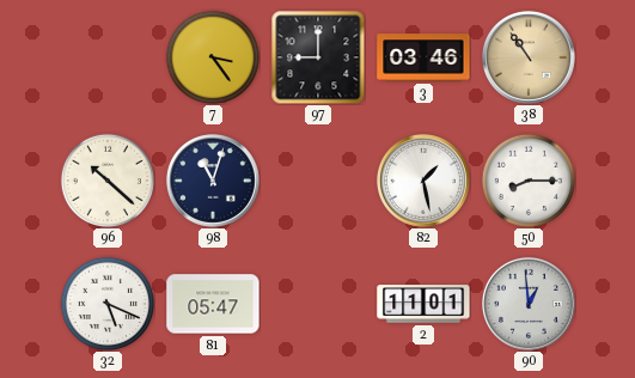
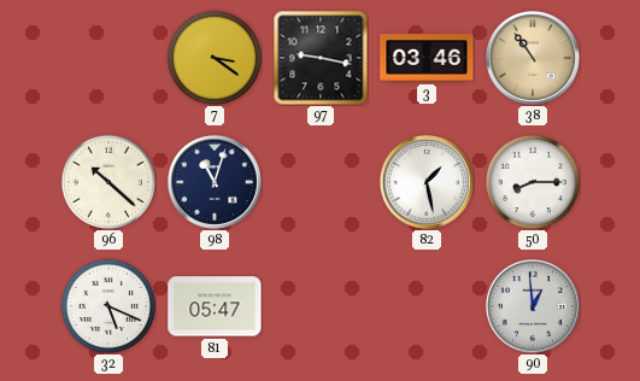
7: 3:24 -> 3:21
97: 9:00 -> 9:17
2: 11:01 -> none
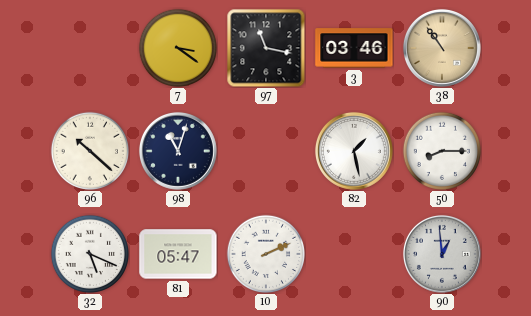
97: 9:17 -> 11:17
10: none -> 2:11
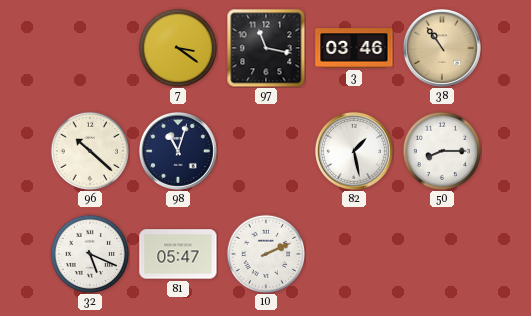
90: 12:59 -> none
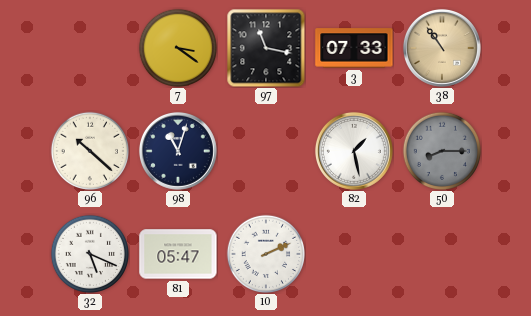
3: 03:46 -> 07:33
50 dial: white -> grey
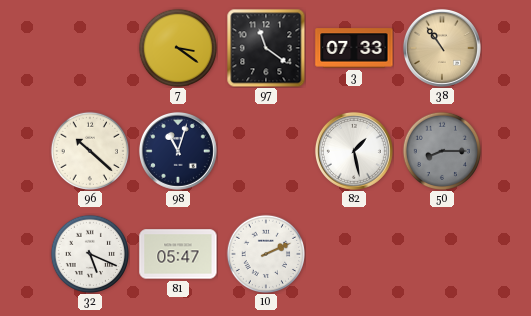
97: 11:17 -> 11:21
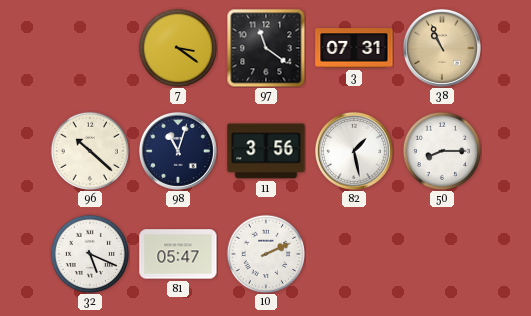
3: 07:33 -> 07:31
38: 10:54 -> 10:56
11: none -> 3:56
50 dial: grey -> white
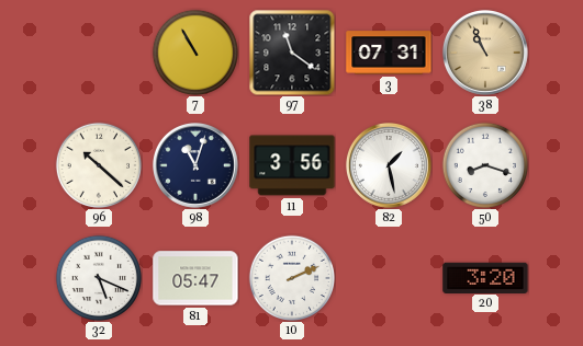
7: 3:21 -> 10:55
50: 8:15 -> 8:18
20: none -> 3:20
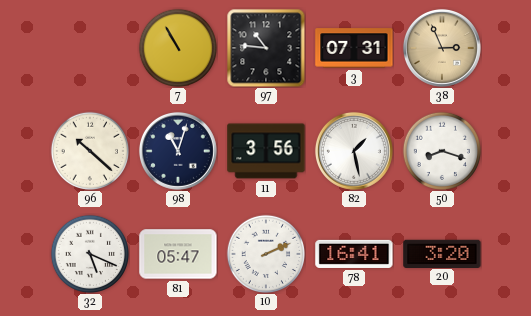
97: 11:21 -> 10:46
38: 10:56 -> 2:56
78: none -> 16:41
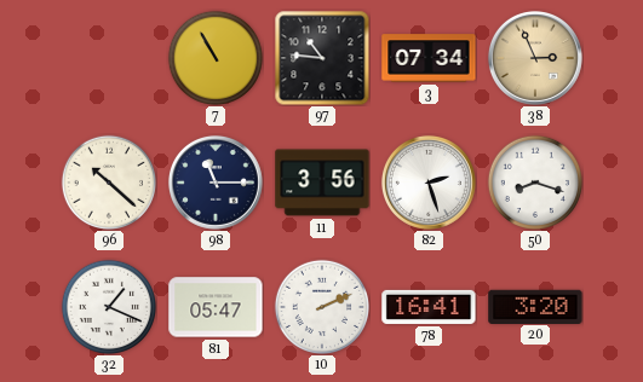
3: 07:31 -> 07:34
98: 11:03 -> 11:15
82: 1:28 -> 2:27
32: 5:19 -> 1:19
